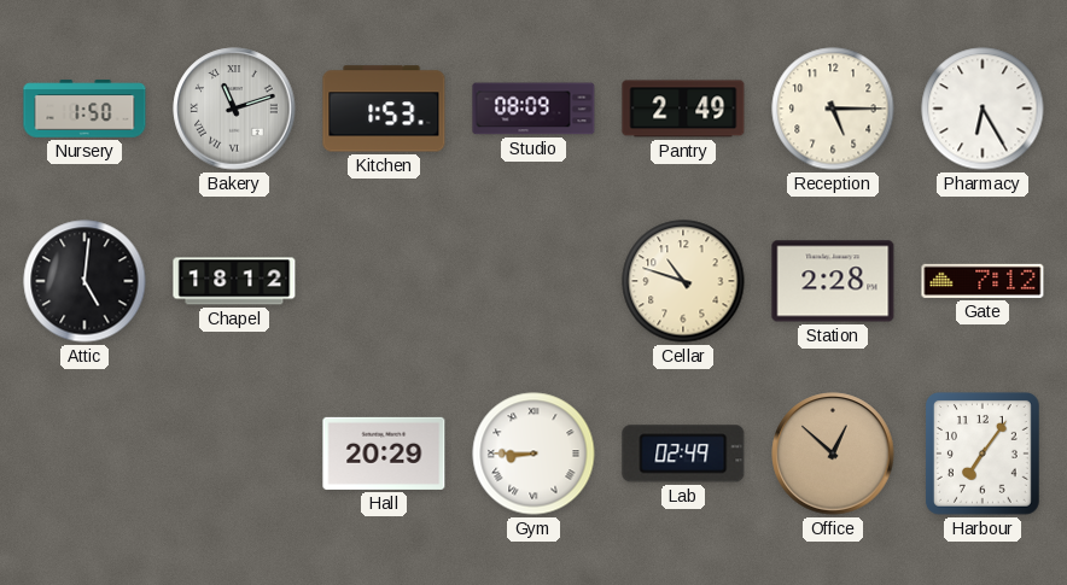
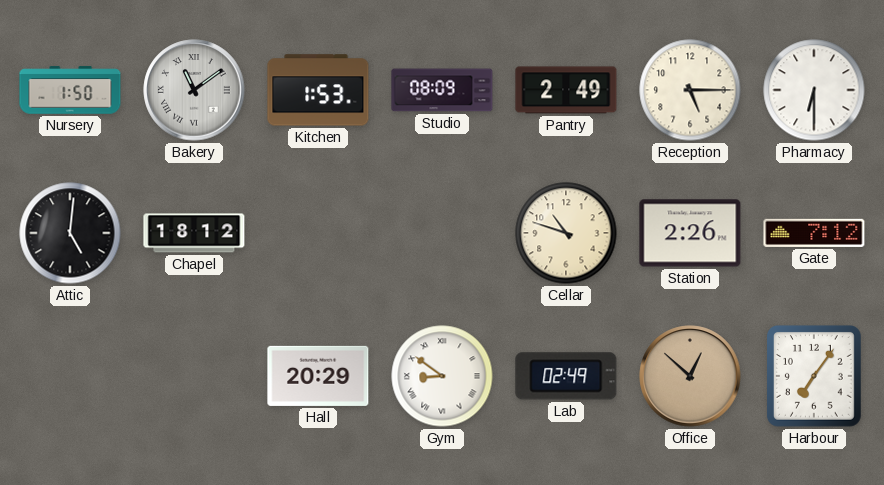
Bakery: 11:12 -> 11:09
Pharmacy: 6:25 -> 6:30
Station: 2:28 -> 2:26
Gym: 8:45 -> 8:51
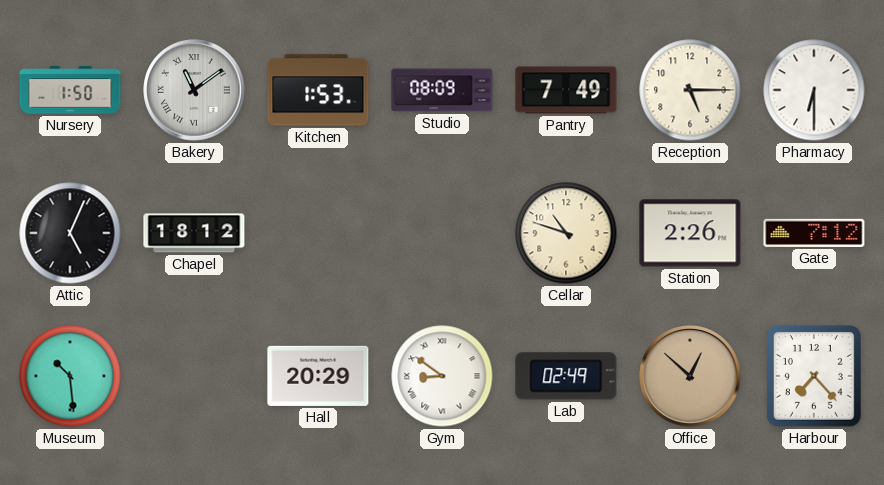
Pantry: 2:49 -> 7:49
Attic: 5:01 -> 5:04
Museum: none -> 10:29
Harbour: 7:06 -> 7:23
